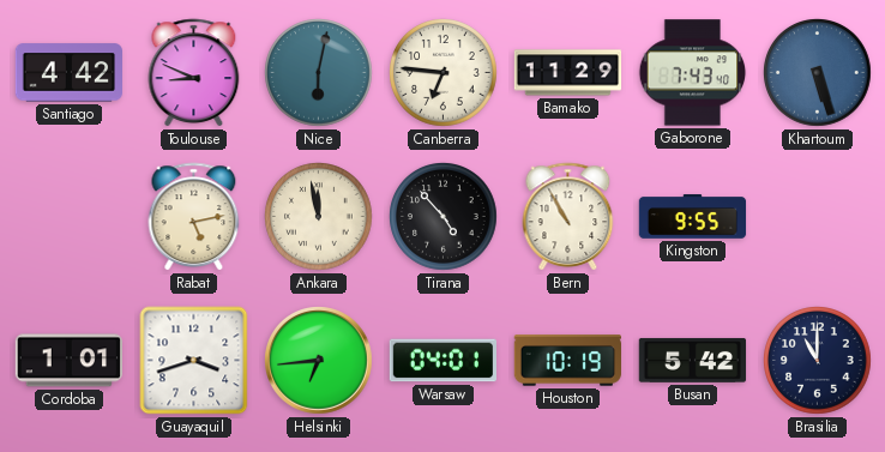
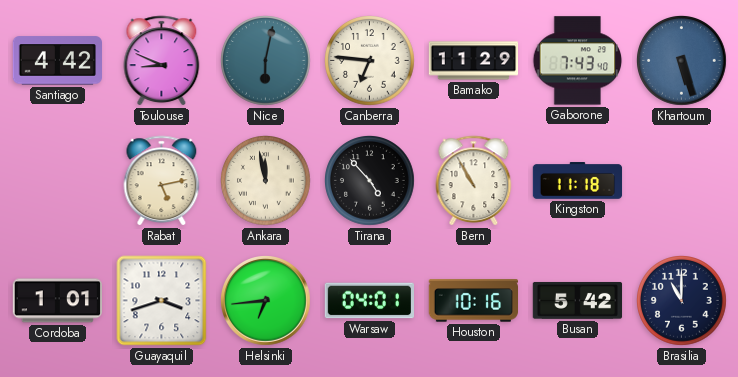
Kingston: 9:55 -> 11:18
Houston: 10:19 -> 10:16
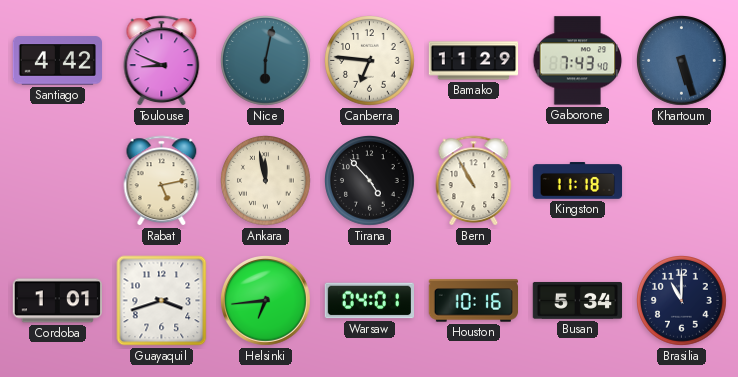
Busan: 5:42 -> 5:34
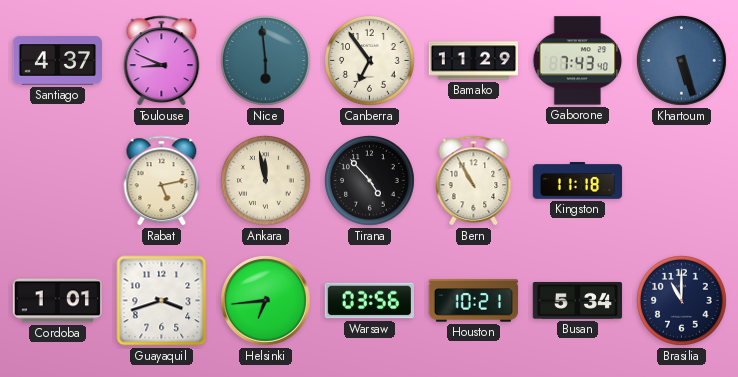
Santiago: 4:42 -> 4:37
Nice: 6:02 -> 5:59
Canberra: 6:46 -> 6:54
Warsaw: 04:01 -> 03:56
Houston: 10:16 -> 10:21
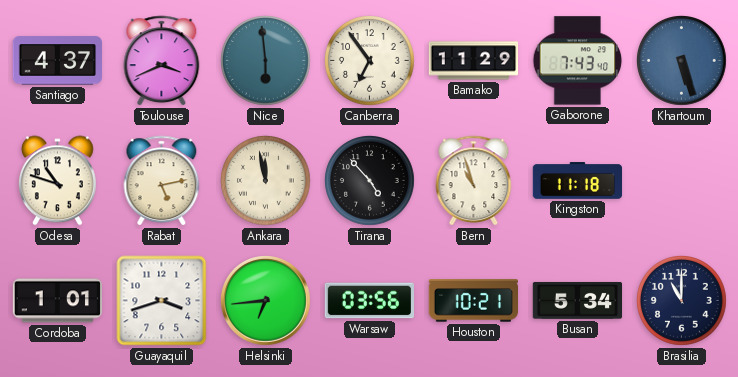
Toulouse: 8:49 -> 3:41
Odesa: none -> 10:48
Bern: 10:55 -> 10:57
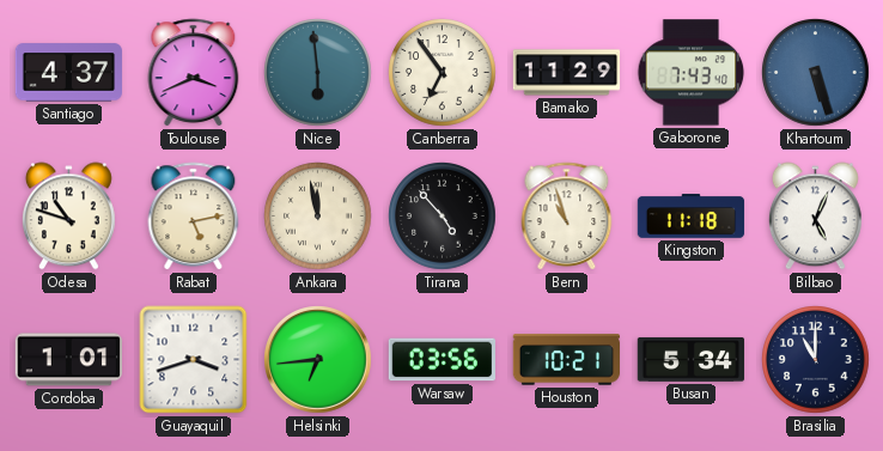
Bilbao: none -> 5:04
